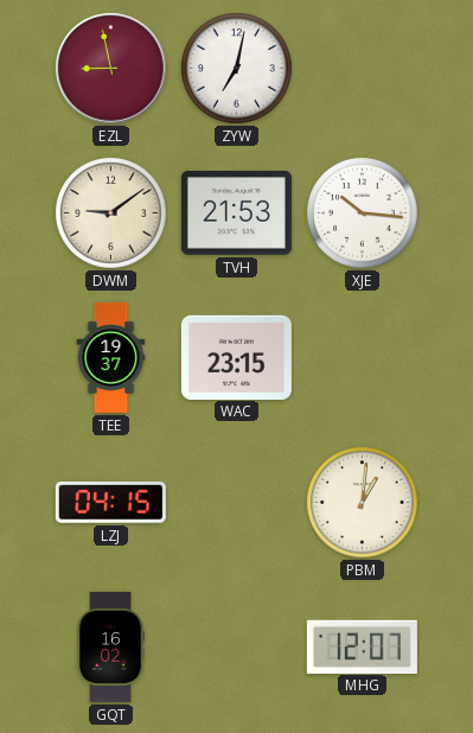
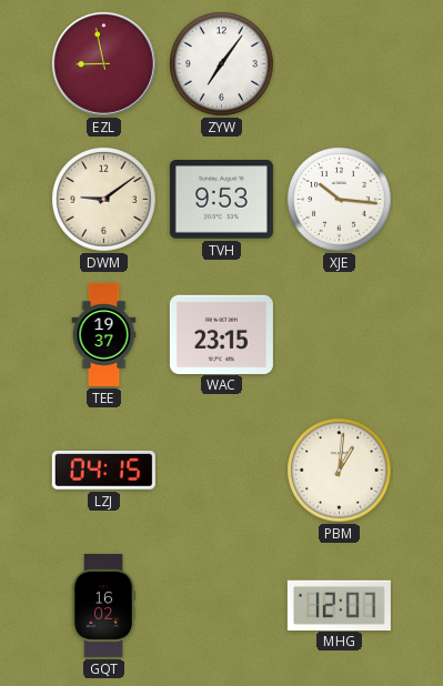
ZYW: 7:02 -> 7:06
TVH: 21:53 -> 9:53
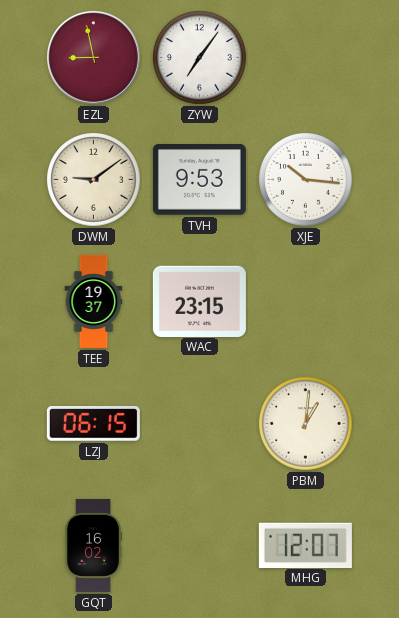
LZJ: 04:15 -> 06:15
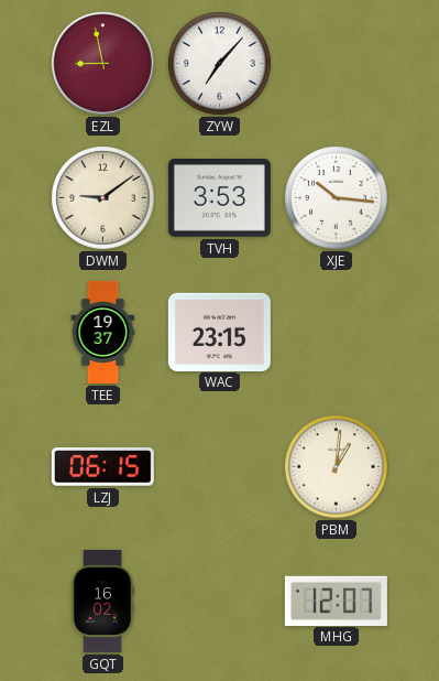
ZYW: 7:06 -> 7:07
TVH: 9:53 -> 3:53
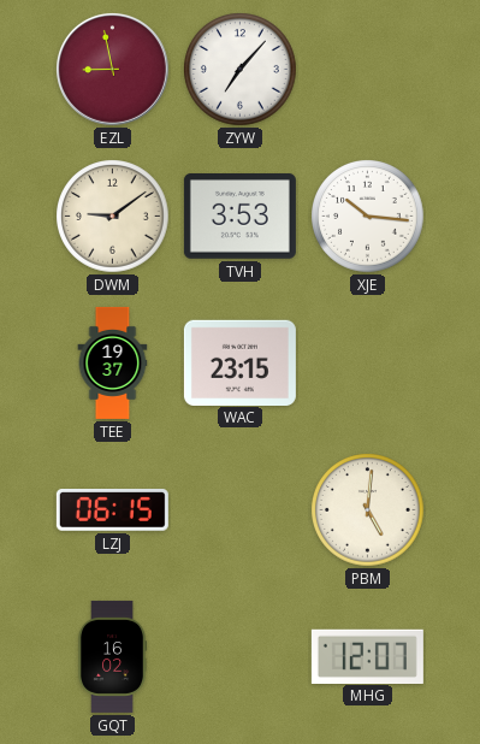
PBM: 1:01 -> 5:01
